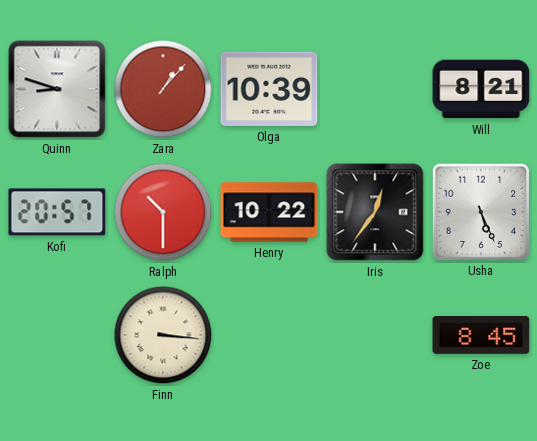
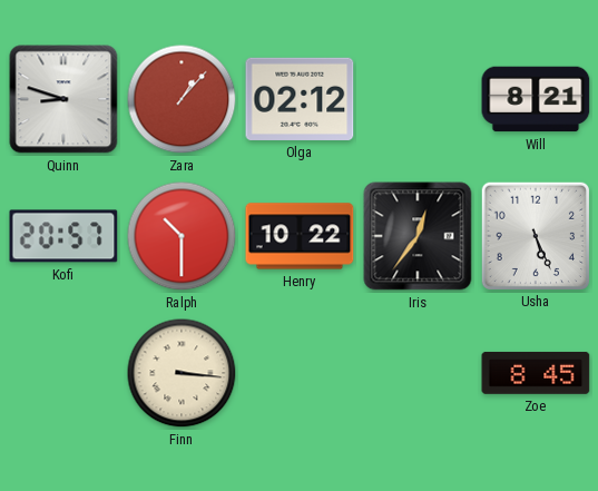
Olga: 10:39 -> 02:12
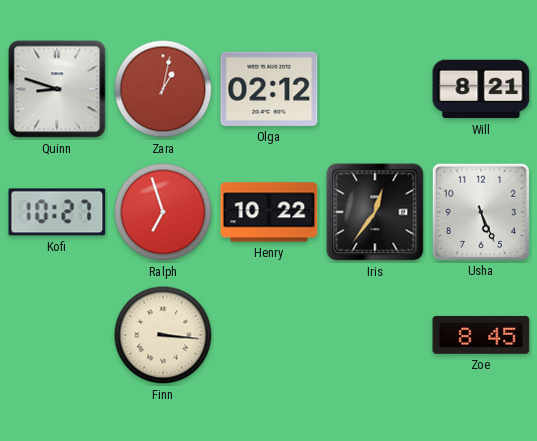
Zara: 1:07 -> 1:02
Kofi: 20:57 -> 10:27
Ralph: 10:30 -> 6:57
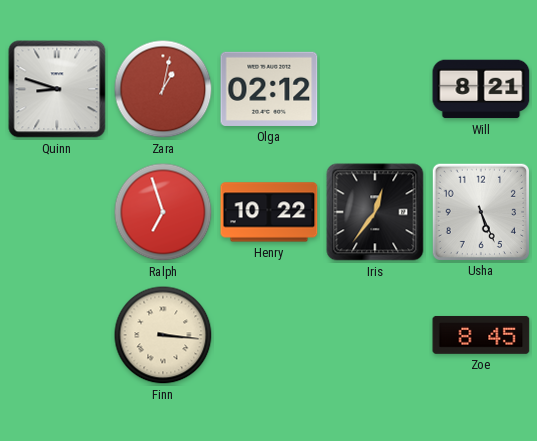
Kofi: 10:27 -> none
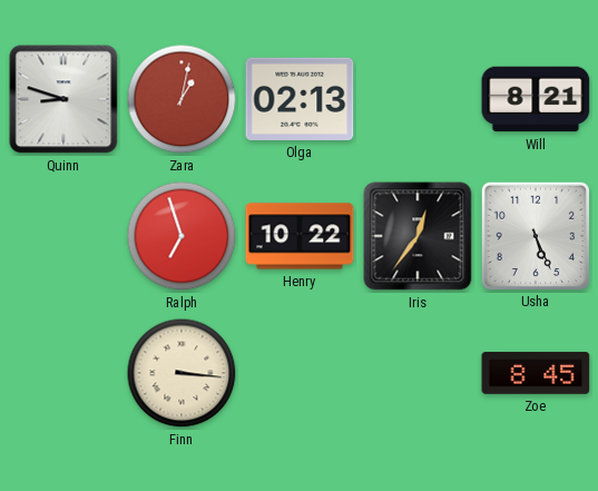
Olga: 02:12 -> 02:13
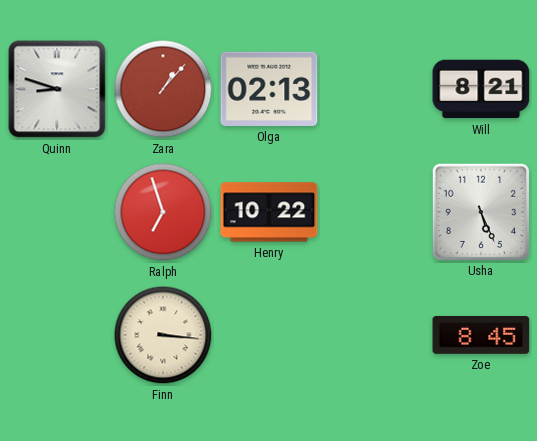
Zara: 1:02 -> 1:07
Iris: 12:36 -> none
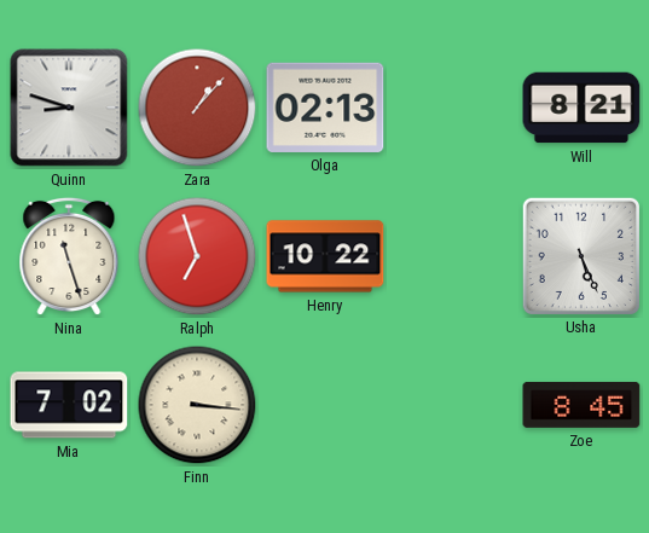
Nina: none -> 11:27
Mia: none -> 7:02
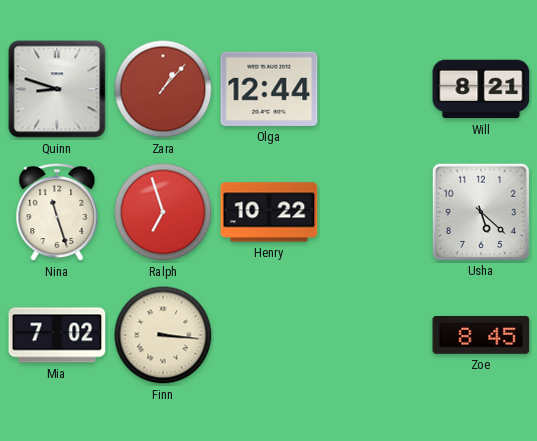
Olga: 02:13 -> 12:44
Usha: 5:26 -> 5:22
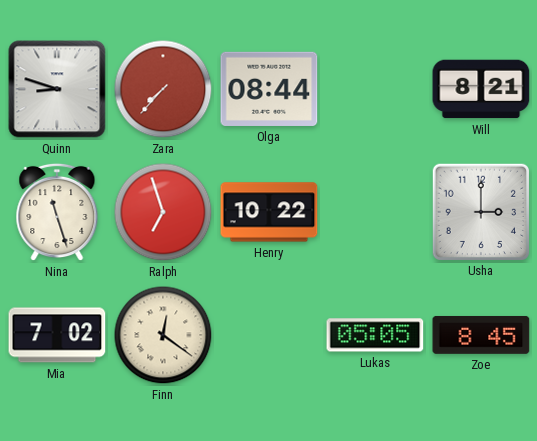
Zara: 1:07 -> 7:37
Olga: 12:44 -> 08:44
Usha: 5:22 -> 3:00
Finn: 3:16 -> 12:21
Lukas: none -> 05:05
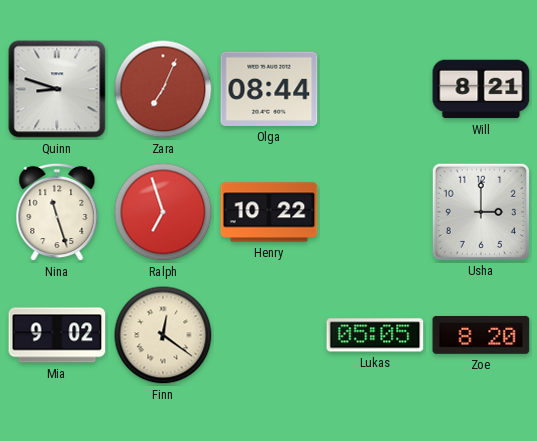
Zara: 7:37 -> 7:04
Mia: 7:02 -> 9:02
Zoe: 8:45 -> 8:20
